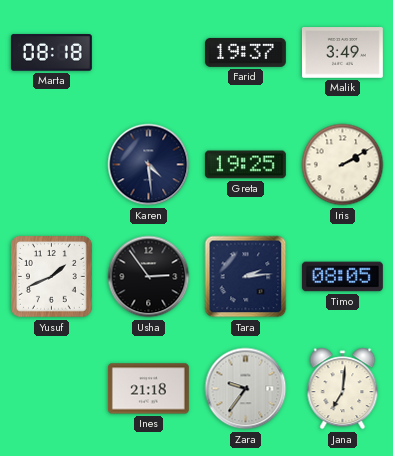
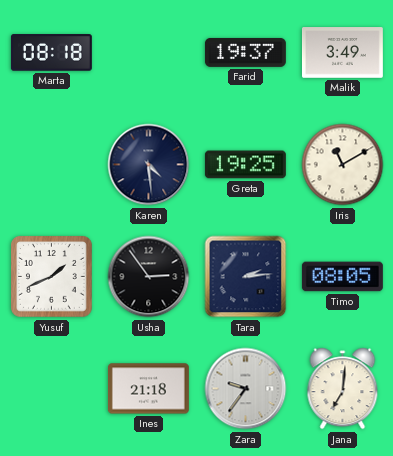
Iris: 2:10 -> 11:10
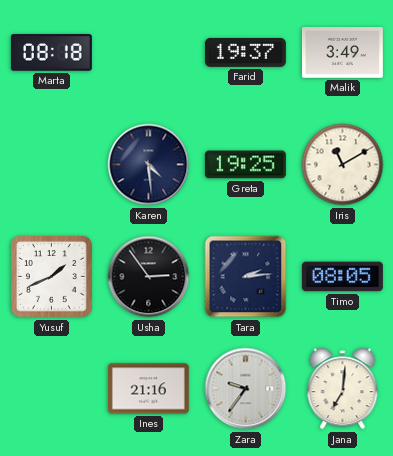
Ines: 21:18 -> 21:16
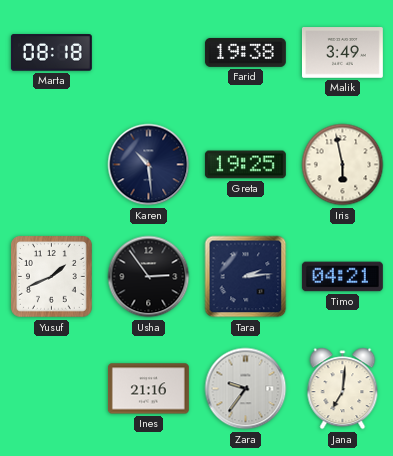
Farid: 19:37 -> 19:38
Karen: 4:29 -> 10:29
Iris: 11:10 -> 5:58
Timo: 08:05 -> 04:21
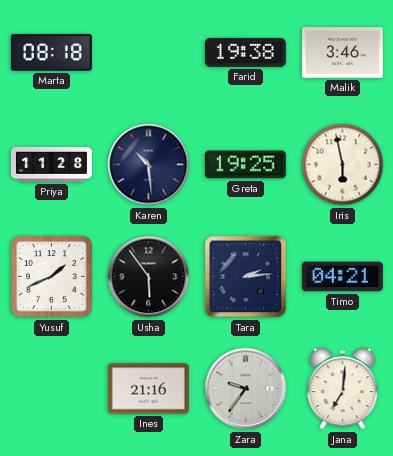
Malik: 3:49 -> 3:46
Priya: none -> 11:28
Usha: 2:54 -> 5:54
